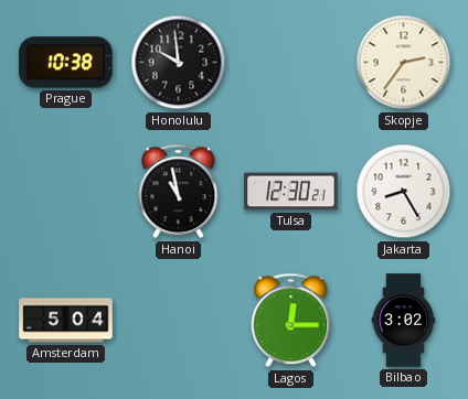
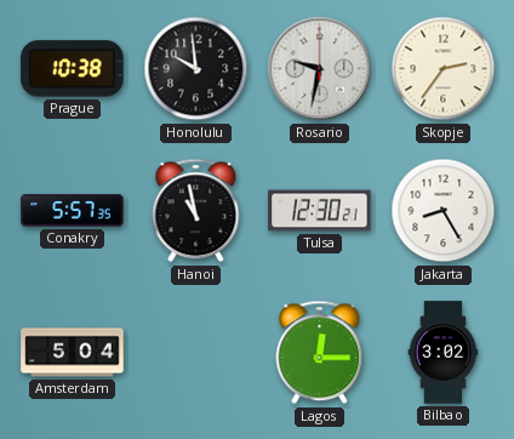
Rosario: none -> 9:32
Conakry: none -> 5:57
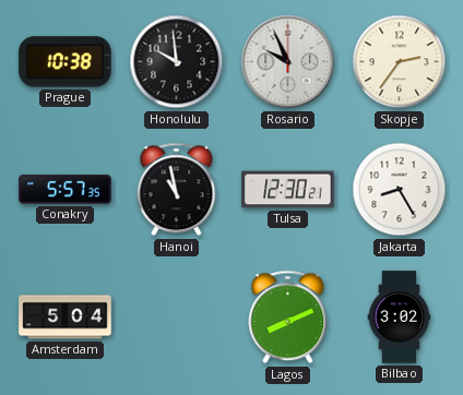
Rosario: 9:32 -> 9:56
Lagos: 12:15 -> 8:11
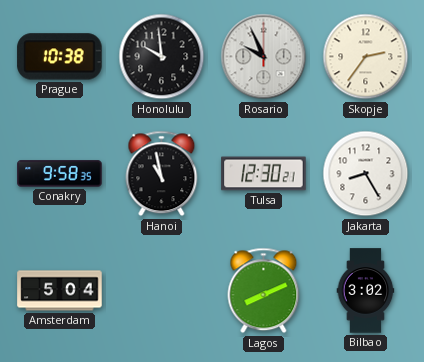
Conakry: 5:57 -> 9:58
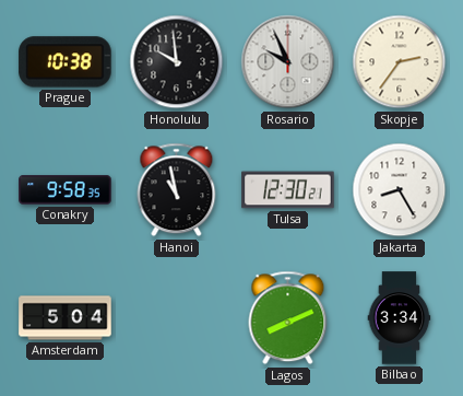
Bilbao: 3:02 -> 3:34
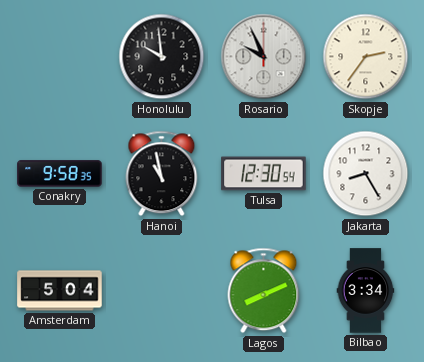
Prague: 10:38 -> none
Tulsa: 12:30:21 -> 12:30:54
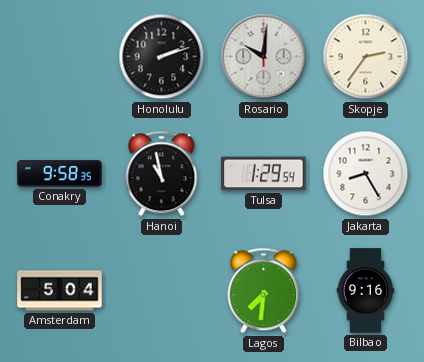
Honolulu: 9:59 -> 2:12
Rosario: 9:56 -> 10:01
Tulsa: 12:30 -> 1:29
Lagos: 8:11 -> 7:31
Bilbao: 3:34 -> 9:16
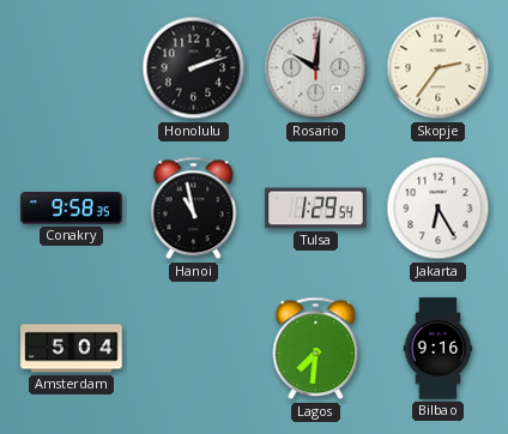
Jakarta: 8:25 -> 6:25
